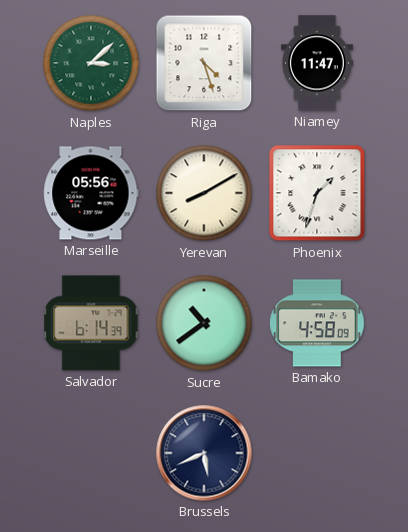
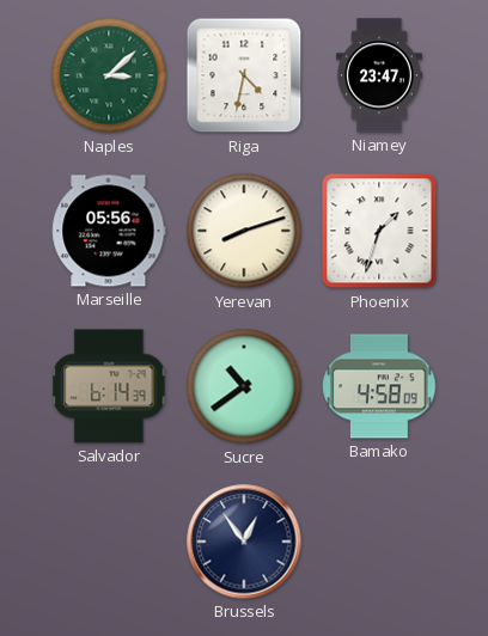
Riga: 4:27 -> 4:32
Niamey: 11:47 -> 23:47
Yerevan: 8:10 -> 8:12
Brussels: 5:41 -> 12:54
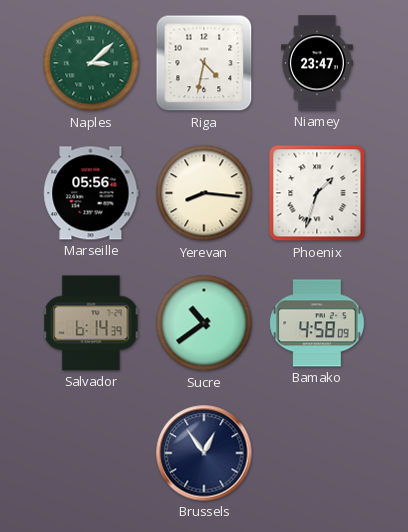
Yerevan: 8:12 -> 8:16
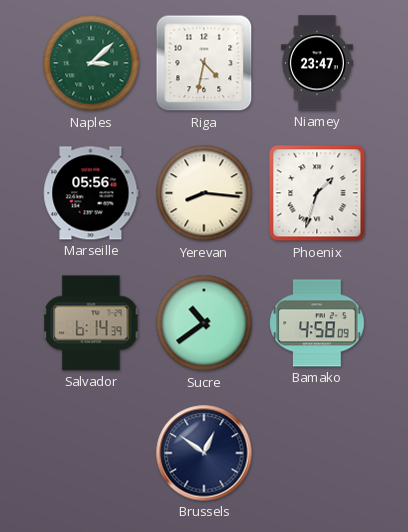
Brussels: 12:54 -> 12:51
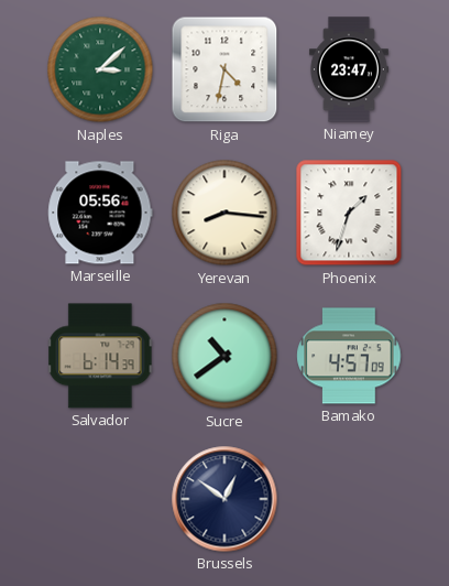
Bamako: 4:58 -> 4:57
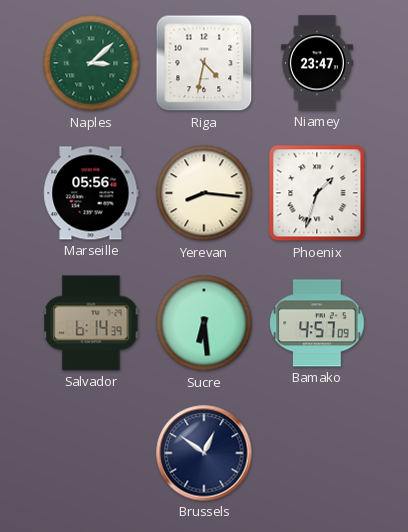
Sucre: 10:39 -> 6:29
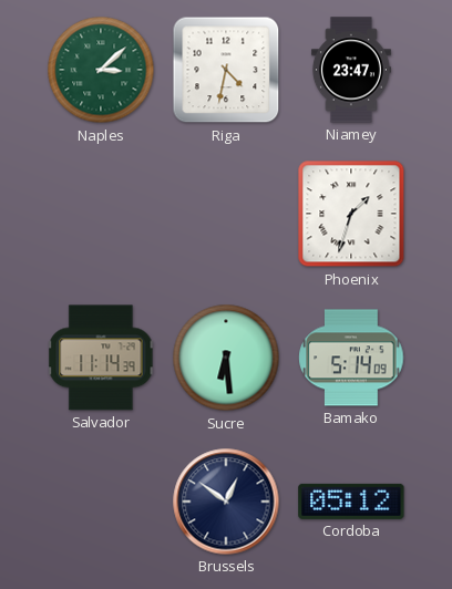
Marseille: 05:56 -> none
Yerevan: 8:16 -> none
Salvador: 6:14 -> 11:14
Bamako: 4:57 -> 5:14
Cordoba: none -> 05:12
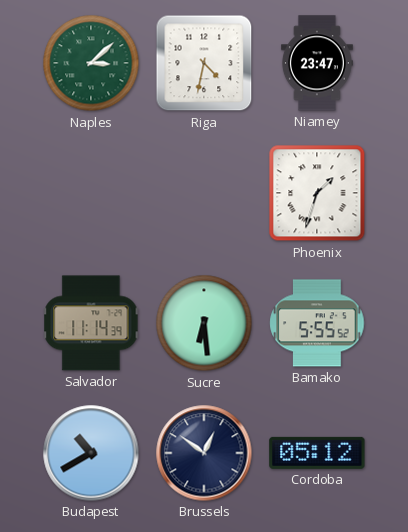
Bamako: 5:14 -> 5:55
Budapest: none -> 10:40
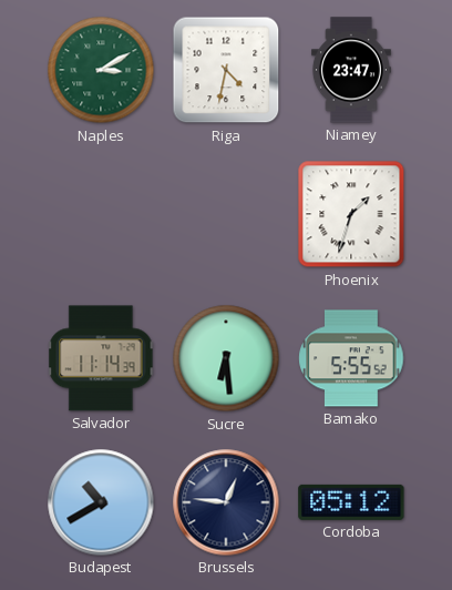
Naples: 3:08 -> 3:10
Brussels: 12:51 -> 12:46
